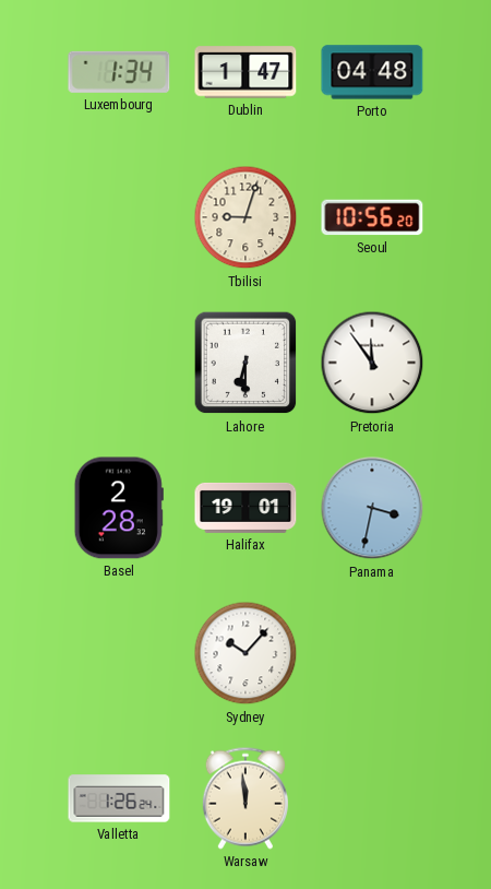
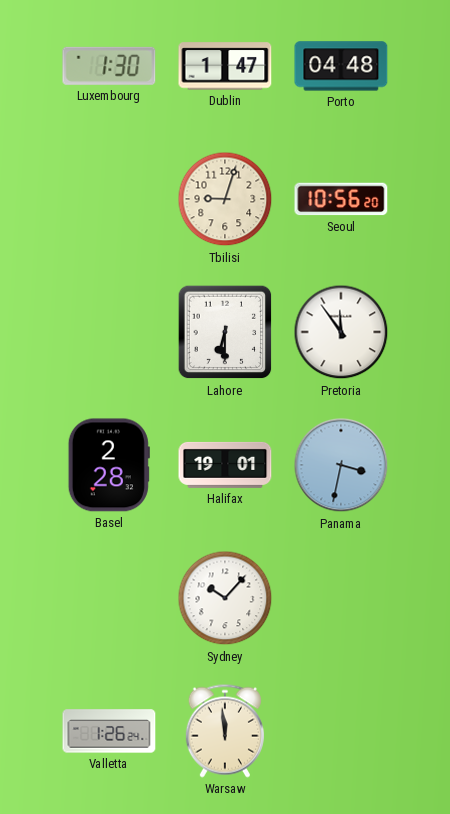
Luxembourg: 1:34 -> 1:30
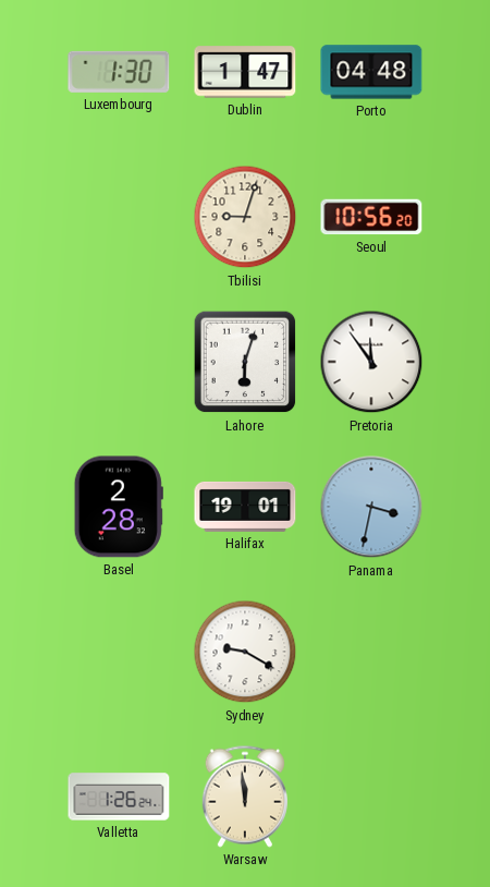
Lahore: 6:30 -> 6:03
Sydney: 10:07 -> 9:20
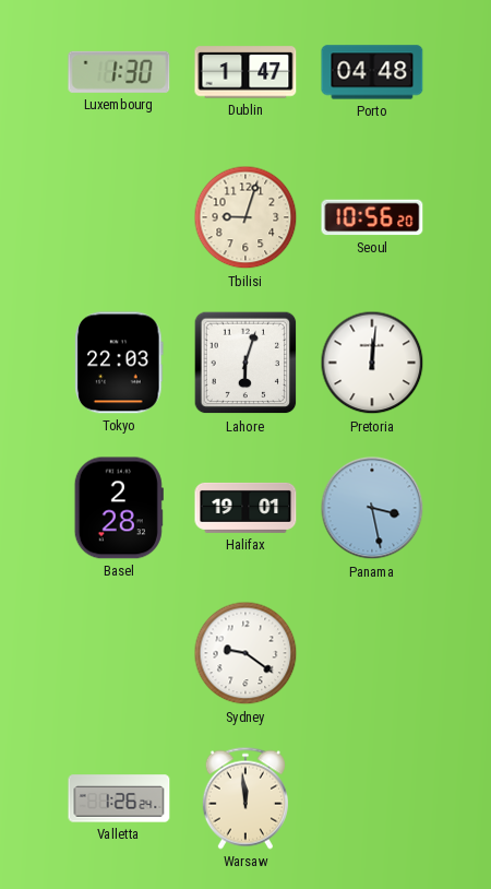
Tokyo: none -> 22:03
Pretoria: 11:54 -> 12:01
Panama: 3:32 -> 3:28
Sydney: 9:20 -> 9:21
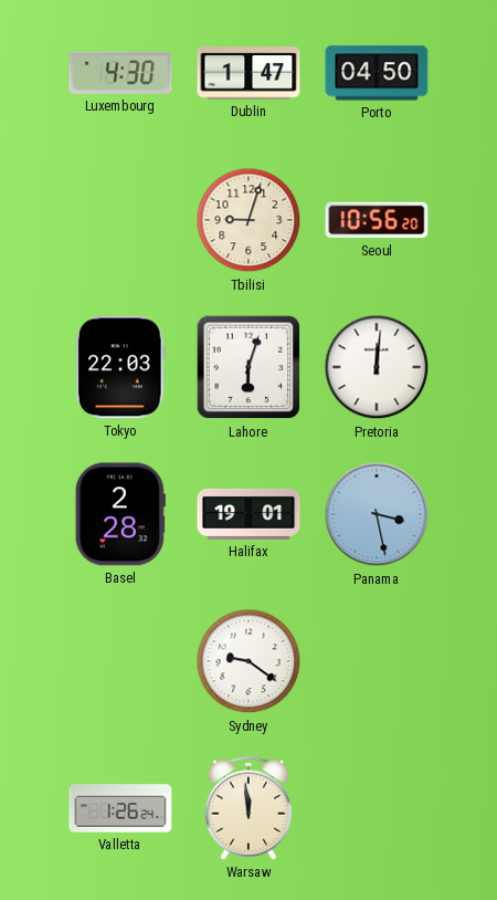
Luxembourg: 1:30 -> 4:30
Porto: 04:48 -> 04:50
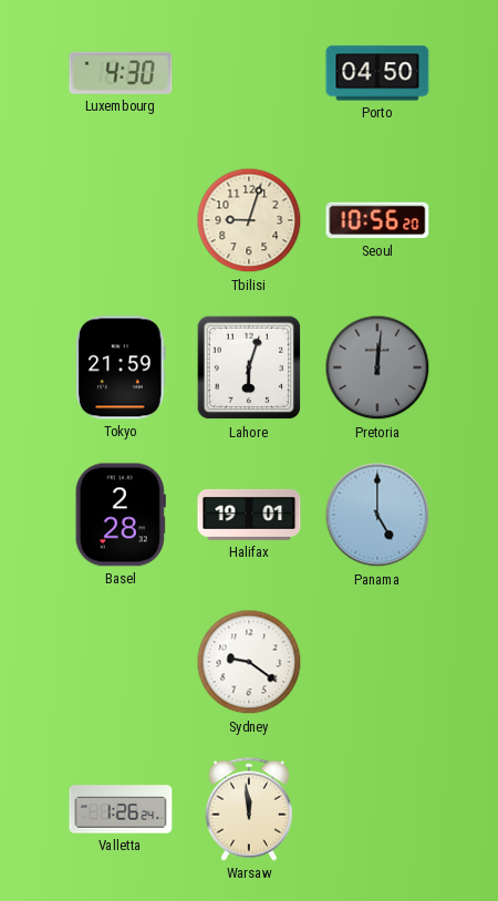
Dublin: 1:47 -> none
Tokyo: 22:03 -> 21:59
Pretoria dial: white -> grey
Panama: 3:28 -> 5:00
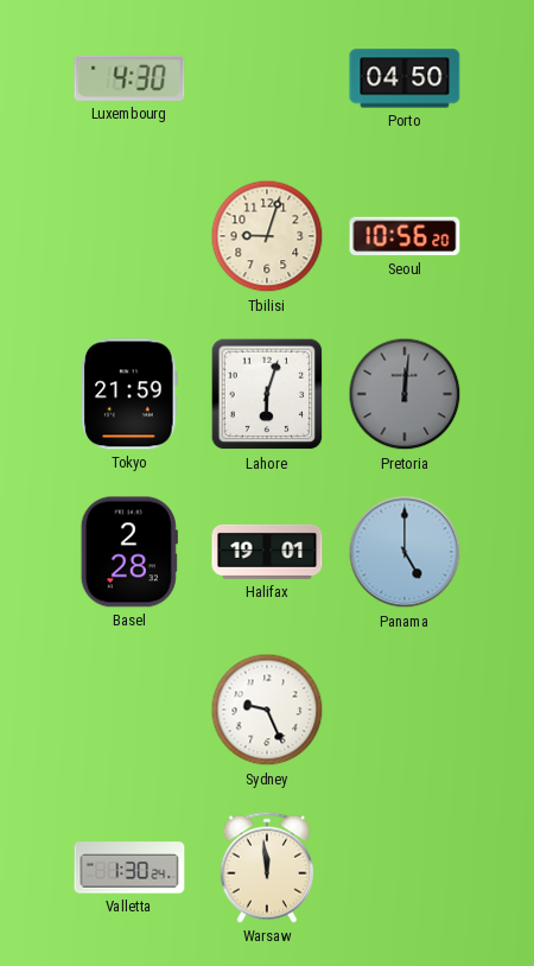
Sydney: 9:21 -> 9:26
Valletta: 1:26 -> 1:30
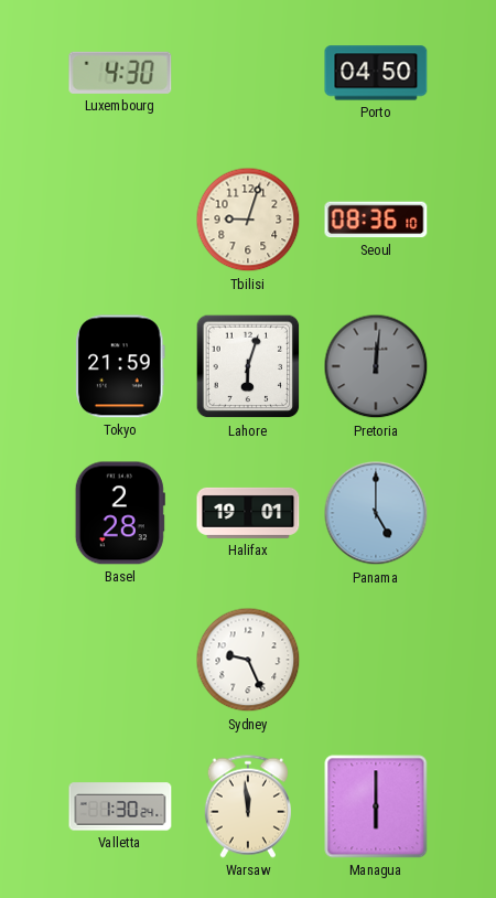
Seoul: 10:56 -> 08:36
Managua: none -> 6:00
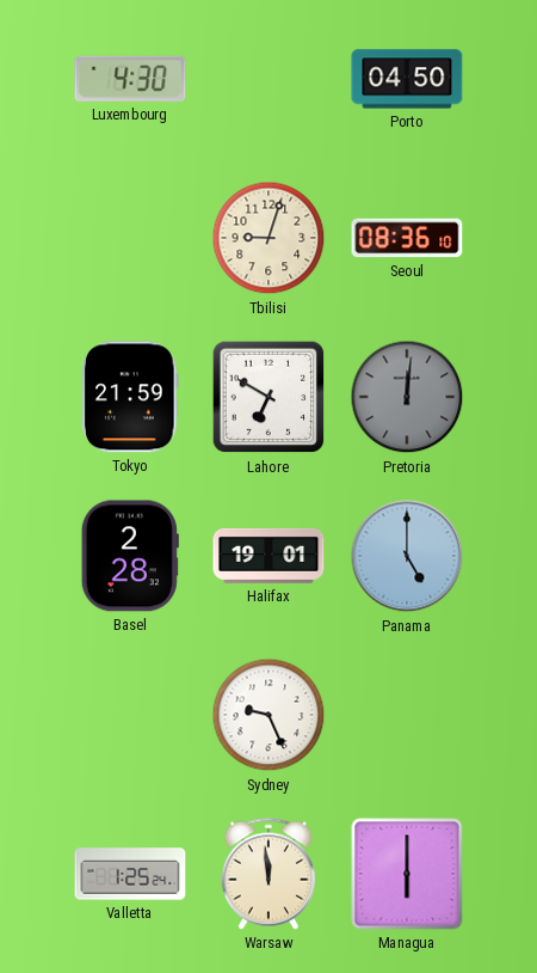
Lahore: 6:03 -> 6:50
Valletta: 1:30 -> 1:25
